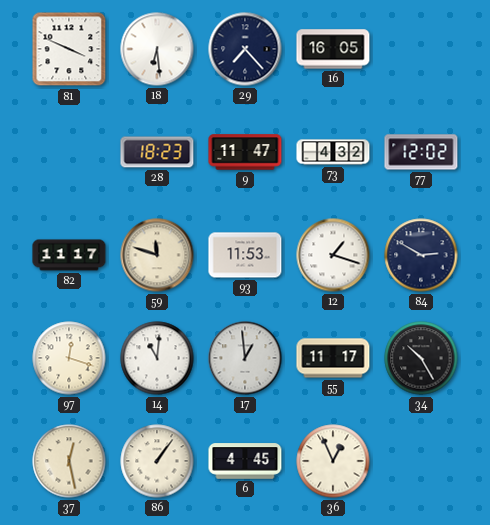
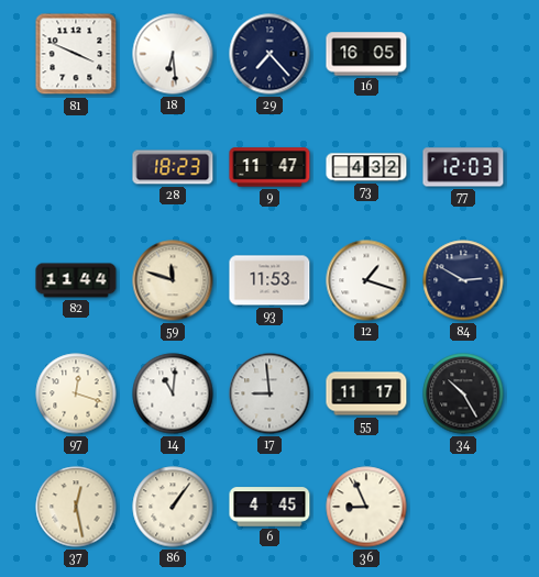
77: 12:02 -> 12:03
82: 11:17 -> 11:44
17: 12:59 -> 8:59
36: 12:56 -> 8:56
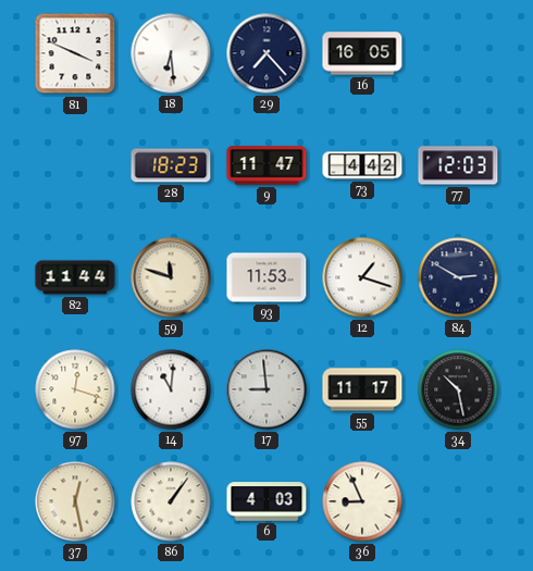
73: 4:32 -> 4:42
34: 10:25 -> 10:28
6: 4:45 -> 4:03
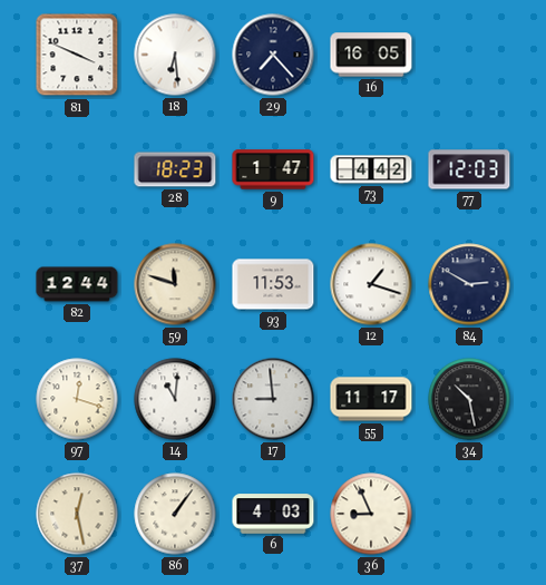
9: 11:47 -> 1:47
82: 11:44 -> 12:44
